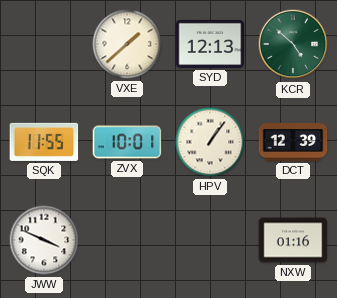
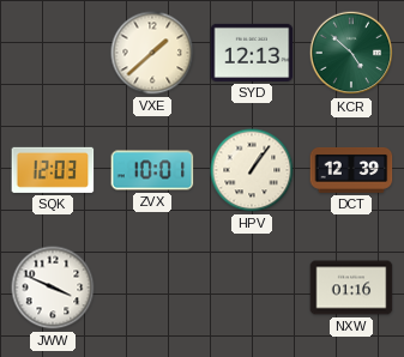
SQK: 11:55 -> 12:03
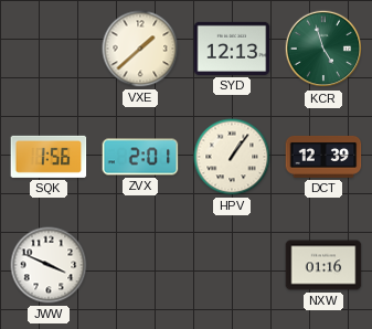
KCR: 4:52 -> 4:57
SQK: 12:03 -> 1:56
ZVX: 10:01 -> 2:01
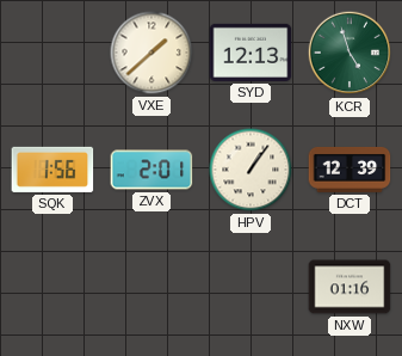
JWW: 3:49 -> none
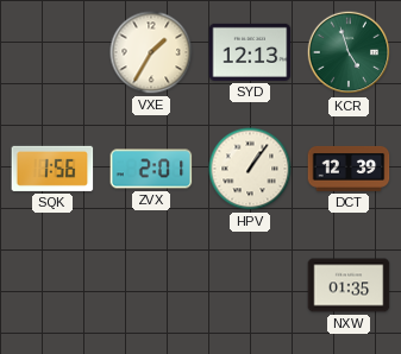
VXE: 1:38 -> 1:35
NXW: 01:16 -> 01:35
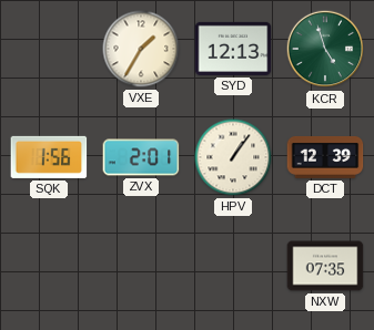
NXW: 01:35 -> 07:35
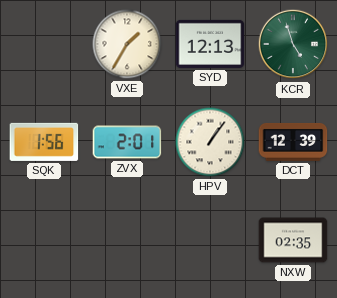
NXW: 07:35 -> 02:35
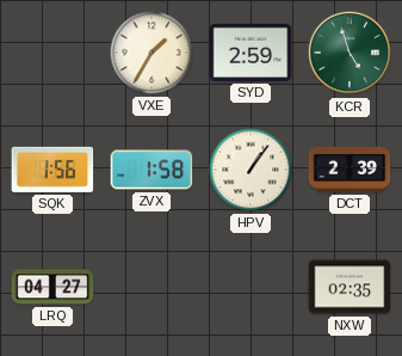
SYD: 12:13 -> 2:59
ZVX: 2:01 -> 1:58
DCT: 12:39 -> 2:39
LRQ: none -> 04:27
